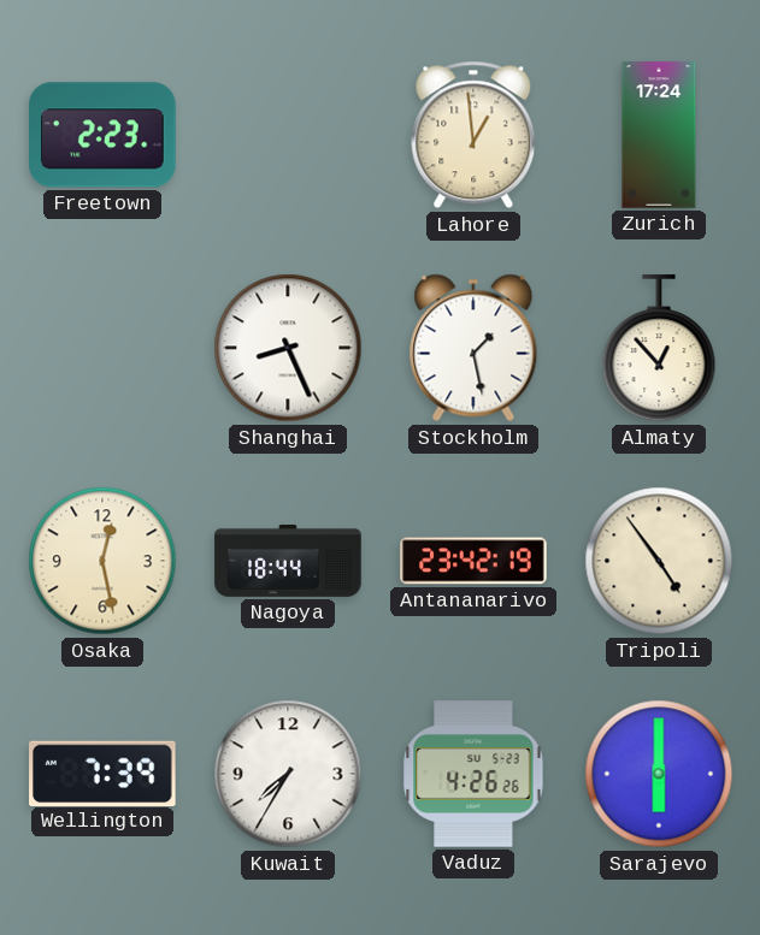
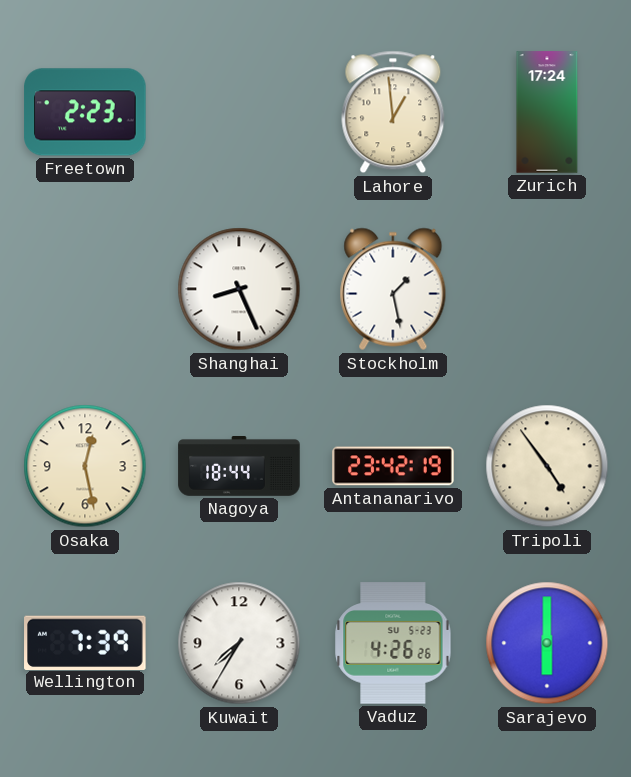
Almaty: 12:53 -> none
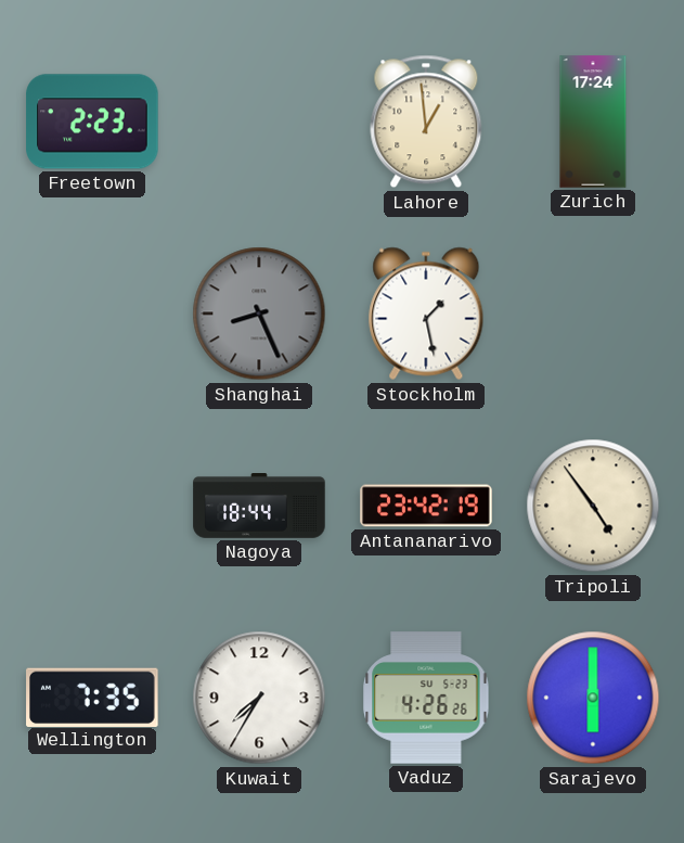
Shanghai dial: white -> grey
Osaka: 12:28 -> none
Wellington: 7:39 -> 7:35
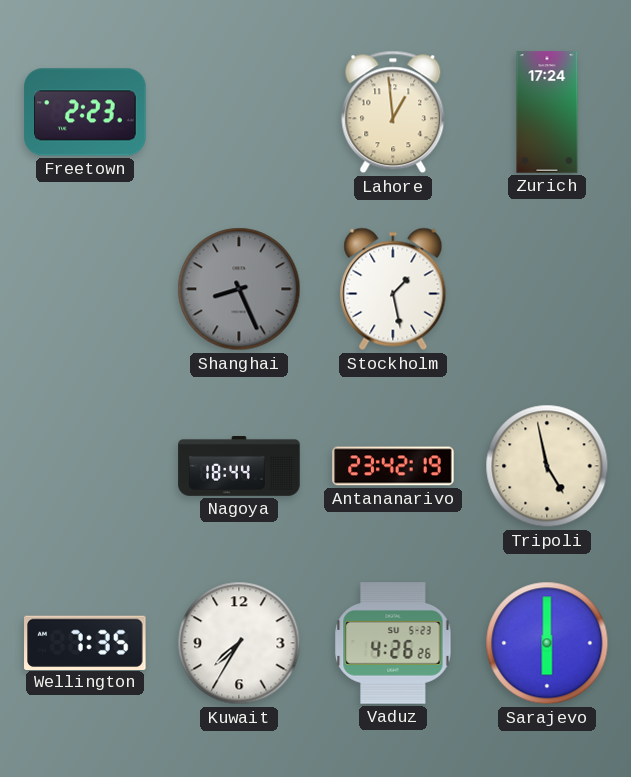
Tripoli: 4:54 -> 4:58
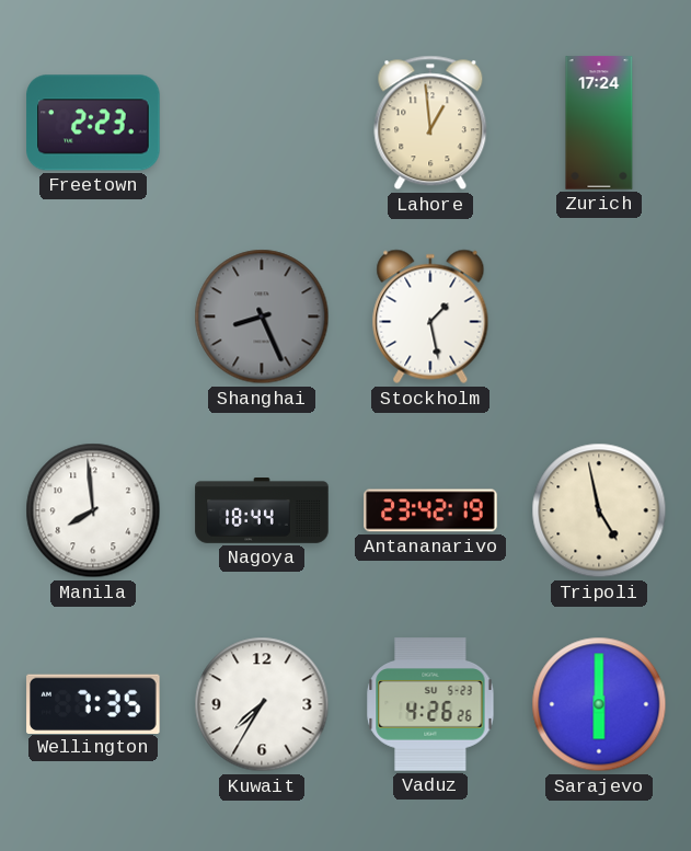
Manila: none -> 7:59
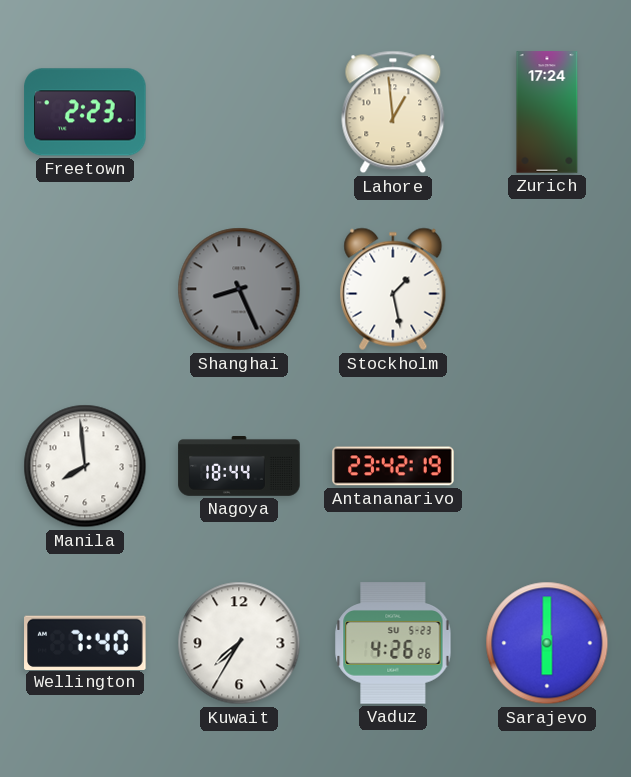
Tripoli: 4:58 -> none
Wellington: 7:35 -> 7:40
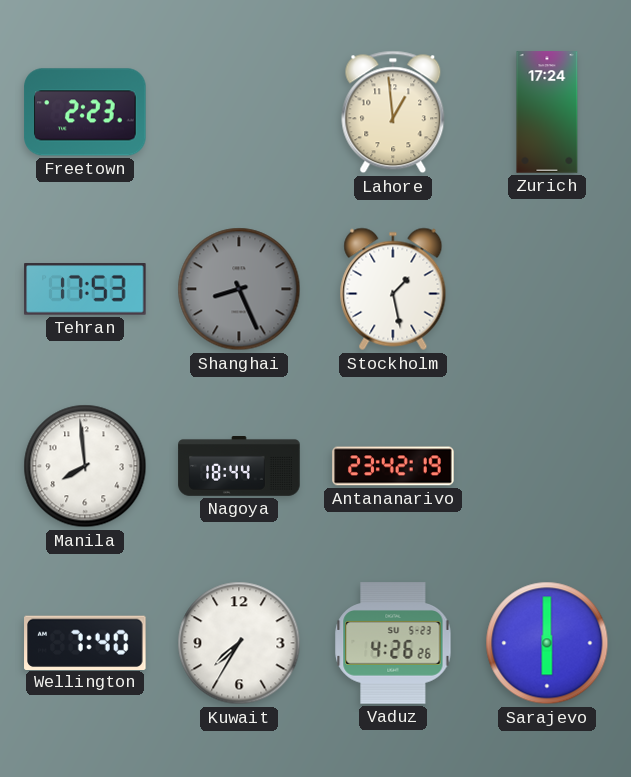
Tehran: none -> 17:53
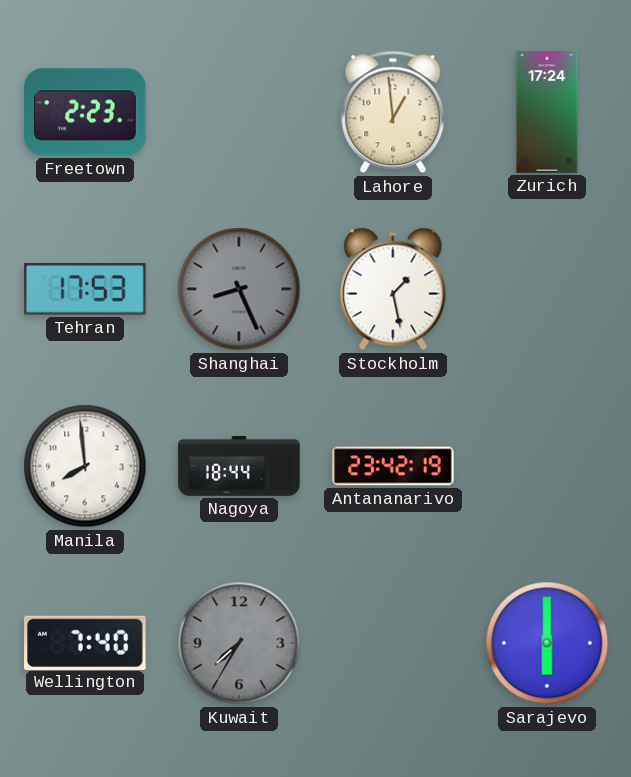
Kuwait dial: white -> grey
Vaduz: 4:26 -> none
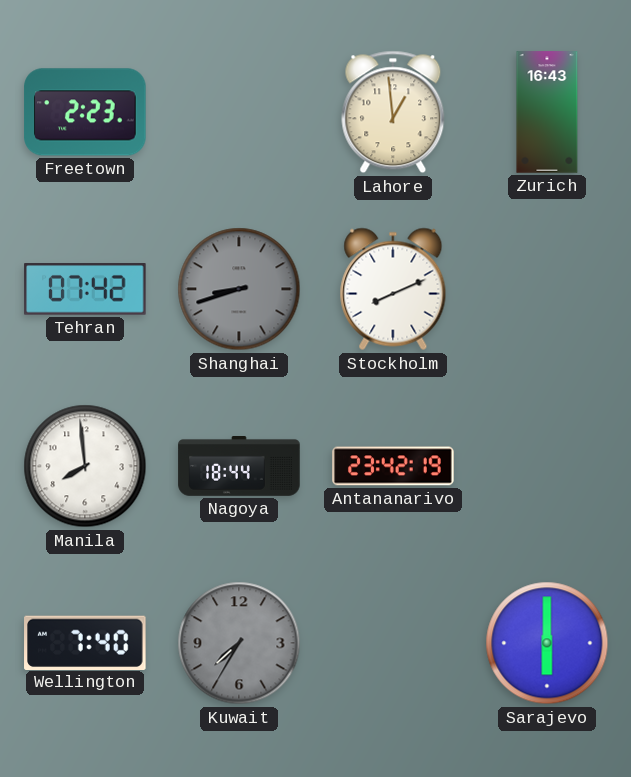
Zurich: 17:24 -> 16:43
Tehran: 17:53 -> 07:42
Shanghai: 8:26 -> 8:42
Stockholm: 1:28 -> 8:11
